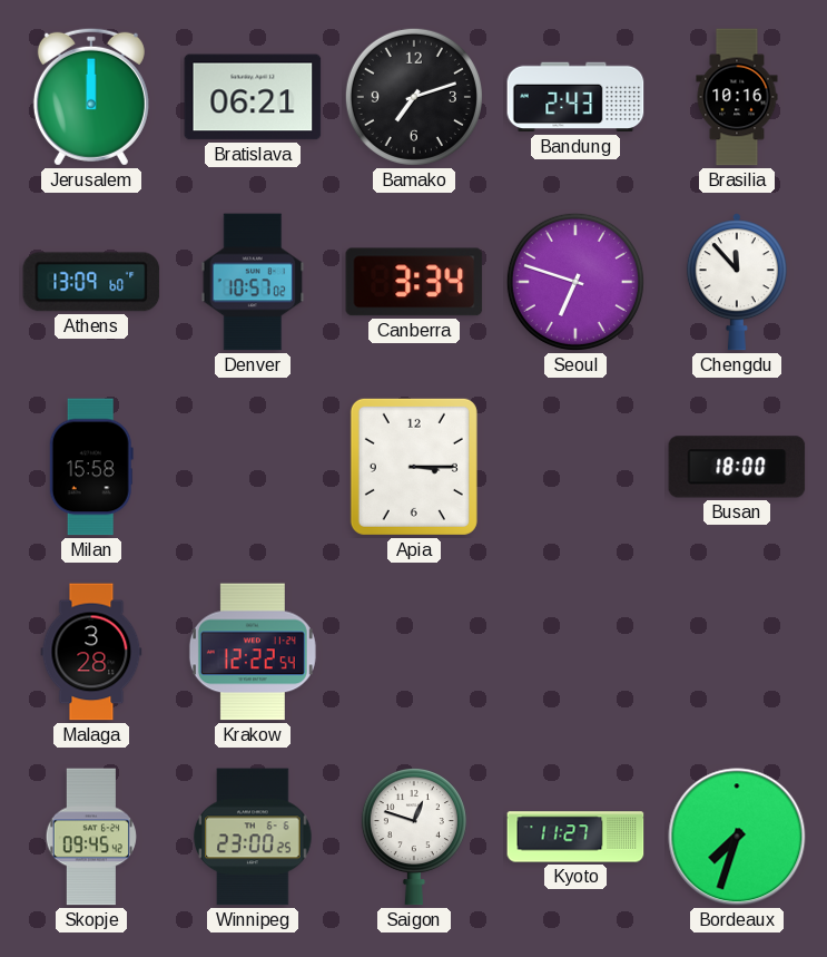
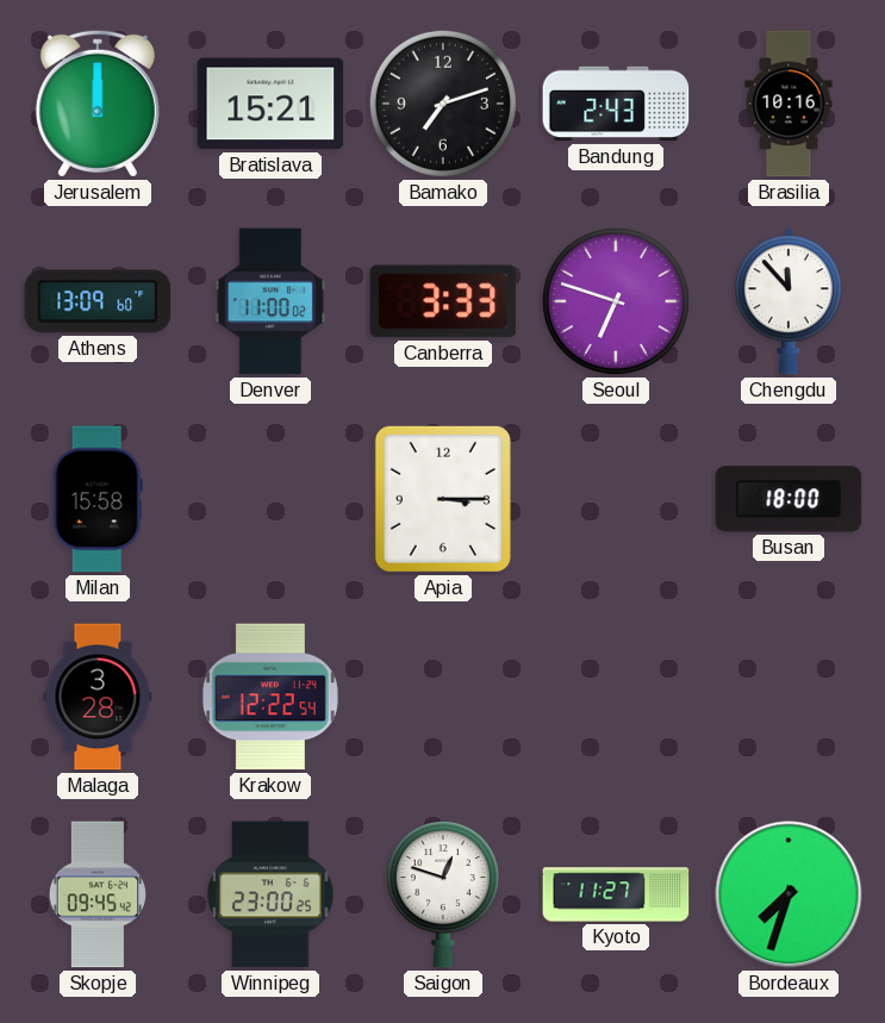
Bratislava: 06:21 -> 15:21
Denver: 10:57 -> 11:00
Canberra: 3:34 -> 3:33
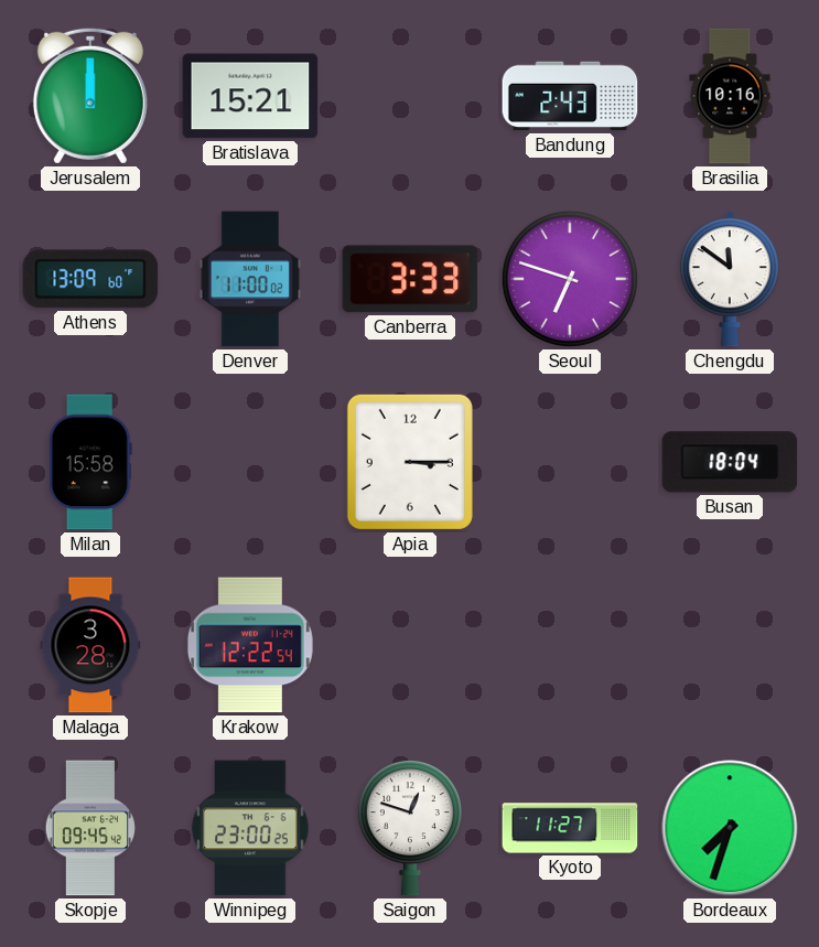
Bamako: 7:12 -> none
Chengdu: 11:53 -> 11:51
Busan: 18:00 -> 18:04
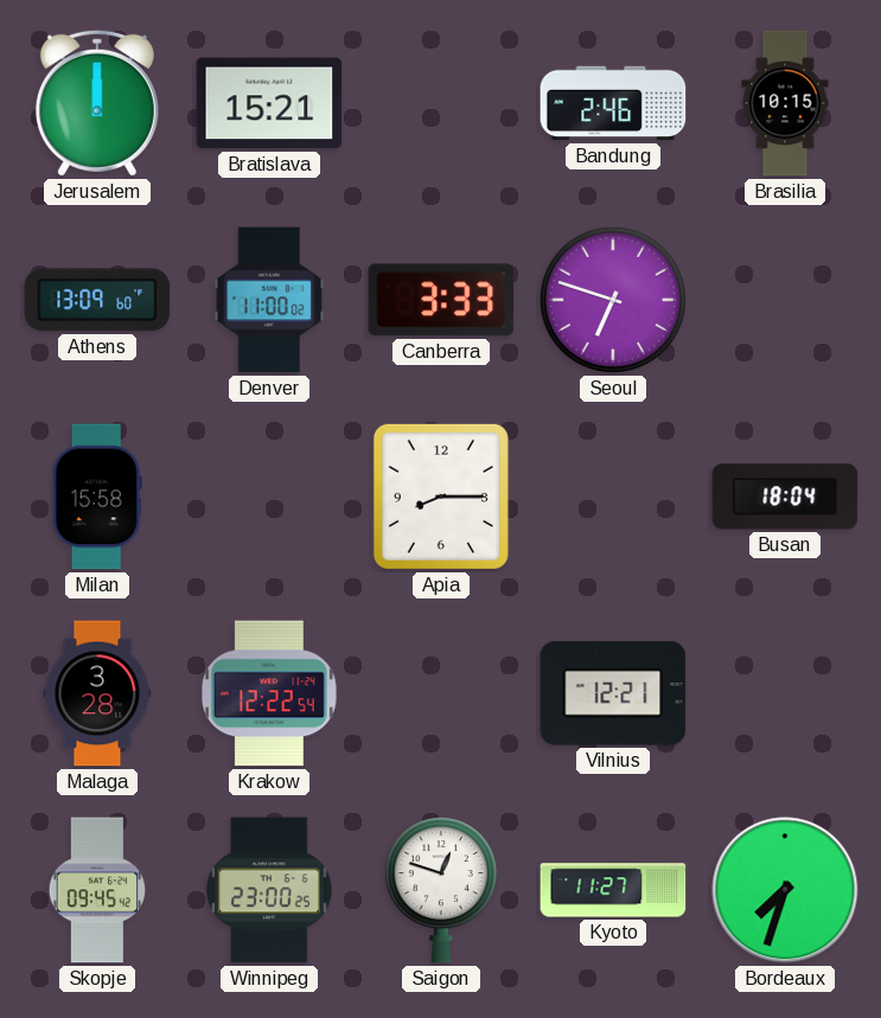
Bandung: 2:43 -> 2:46
Brasilia: 10:16 -> 10:15
Chengdu: 11:51 -> none
Apia: 3:15 -> 8:15
Vilnius: none -> 12:21
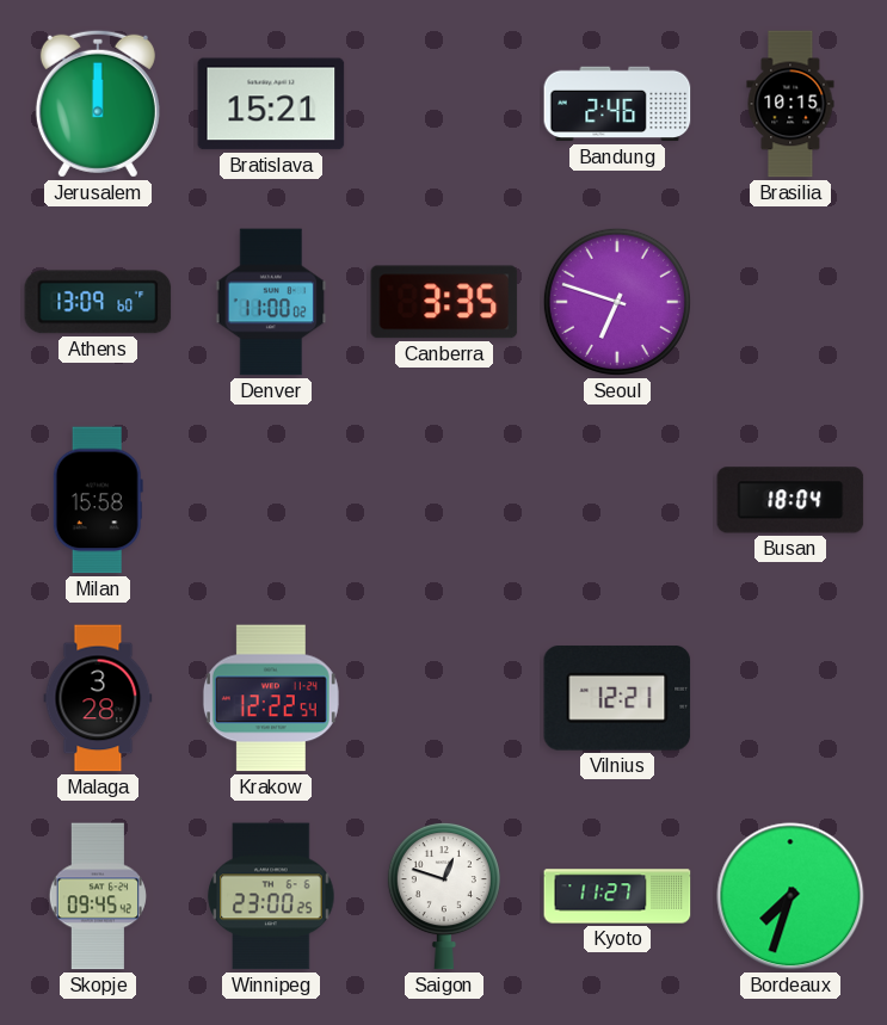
Canberra: 3:33 -> 3:35
Apia: 8:15 -> none
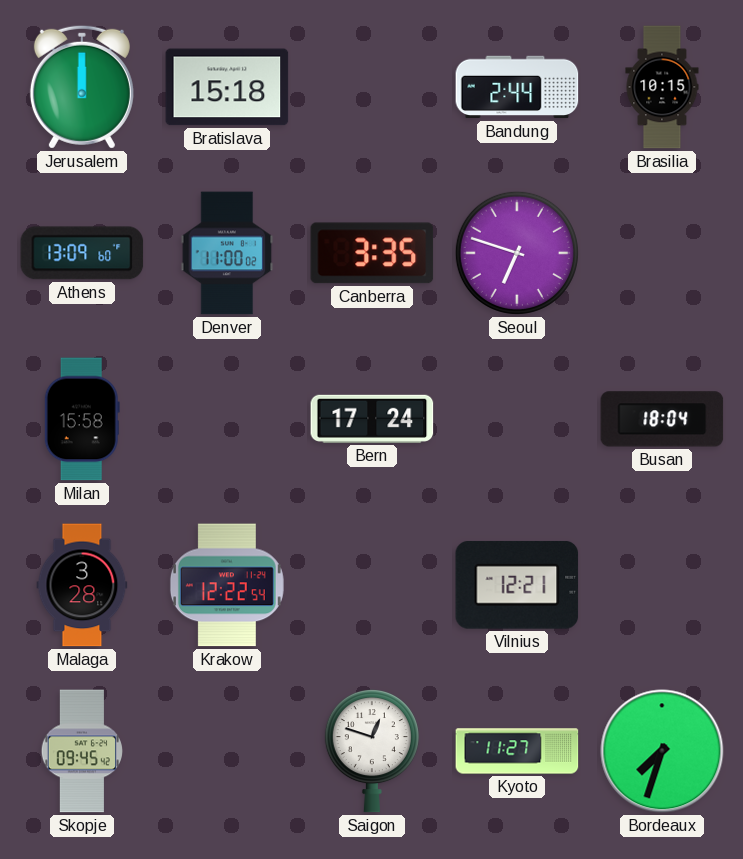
Bratislava: 15:21 -> 15:18
Bandung: 2:46 -> 2:44
Bern: none -> 17:24
Winnipeg: 23:00 -> none
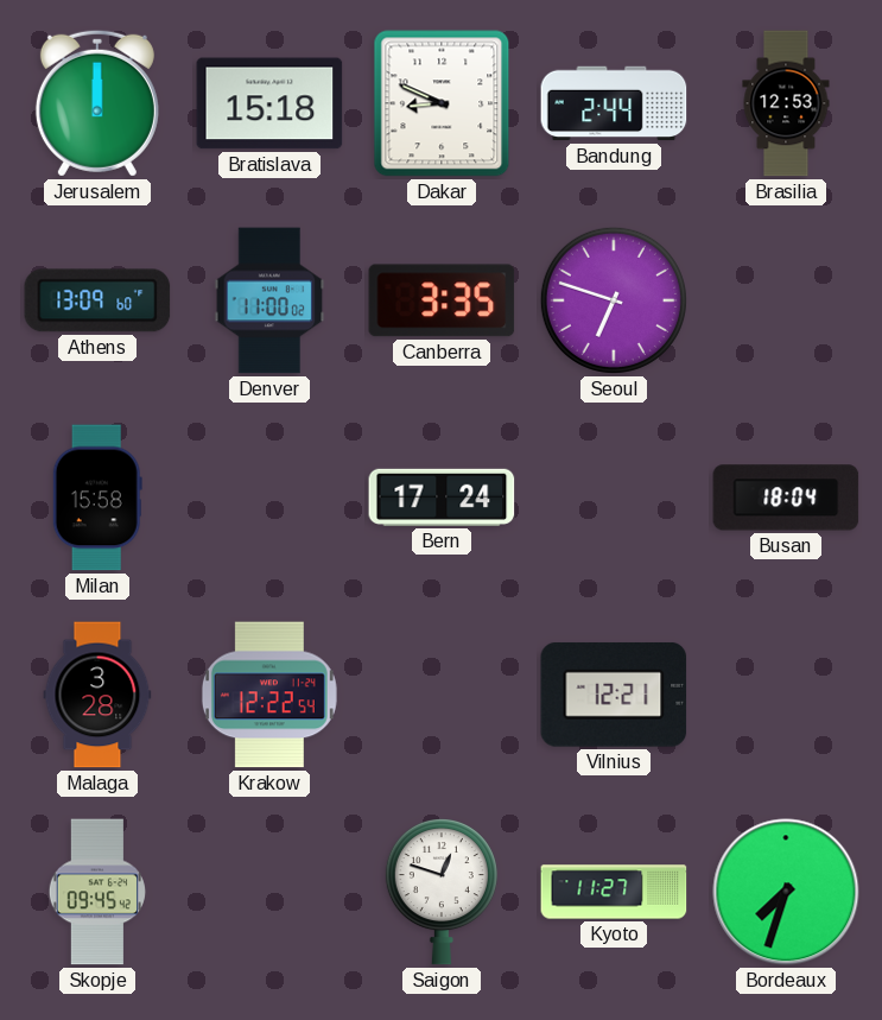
Dakar: none -> 8:49
Brasilia: 10:15 -> 12:53
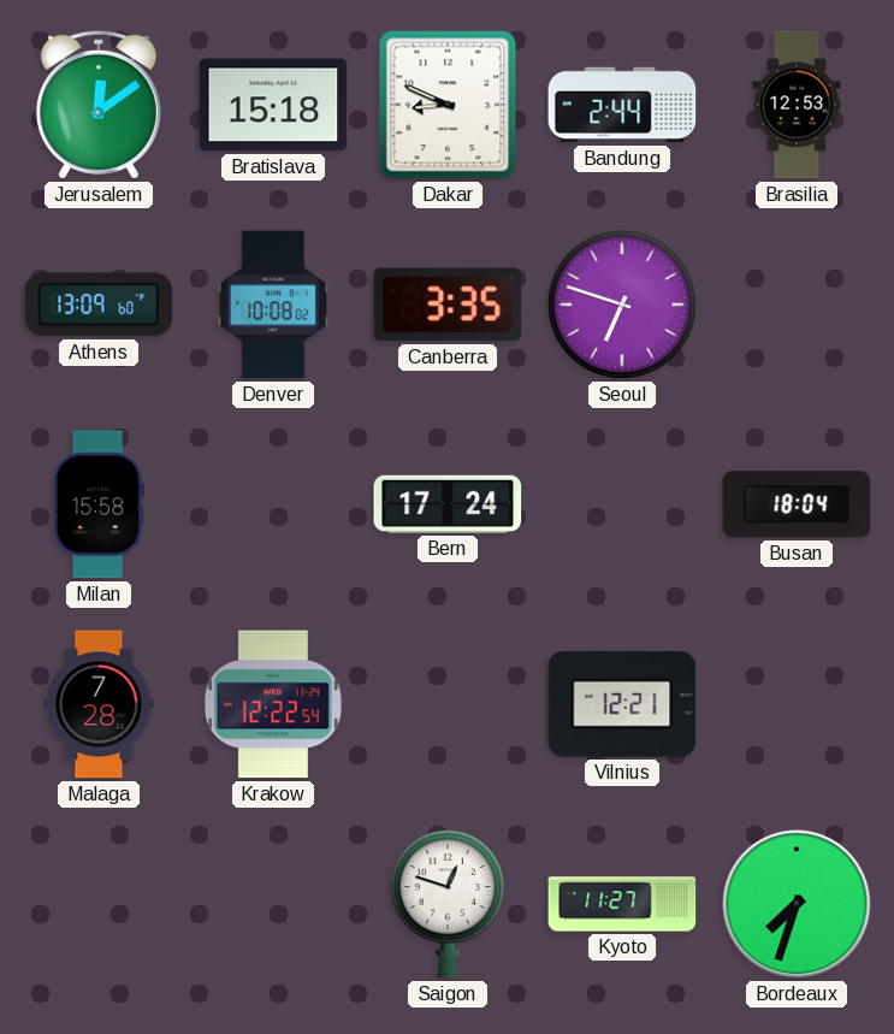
Jerusalem: 12:00 -> 12:09
Denver: 11:00 -> 10:08
Malaga: 3:28 -> 7:28
Skopje: 09:45 -> none
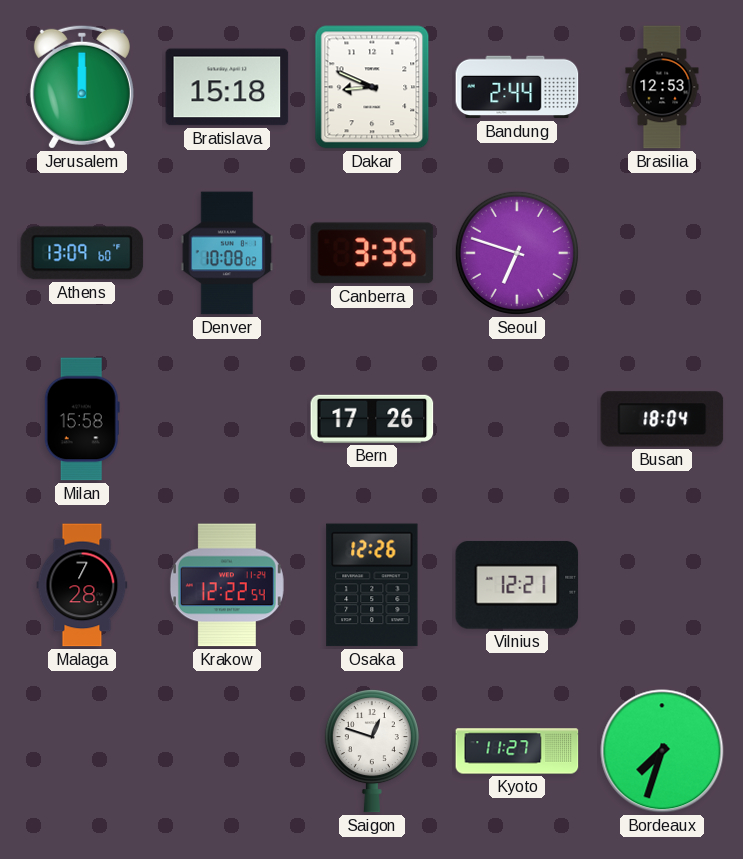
Jerusalem: 12:09 -> 12:00
Bern: 17:24 -> 17:26
Osaka: none -> 12:26
